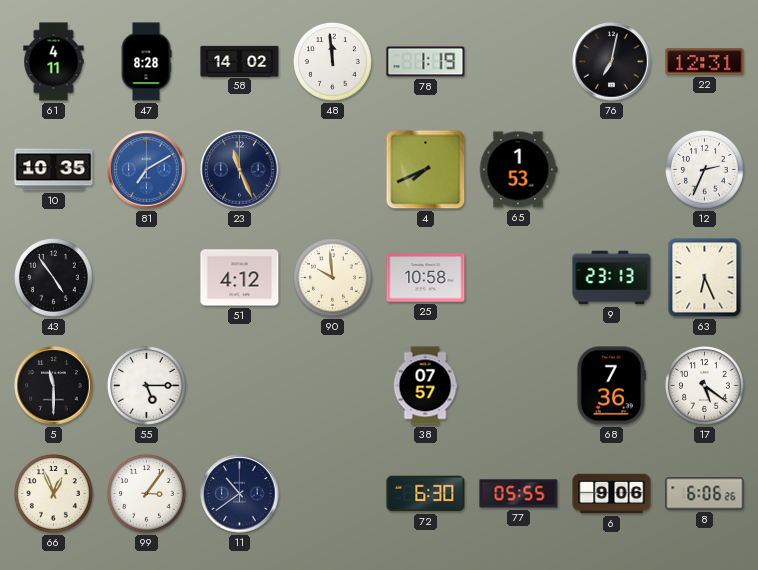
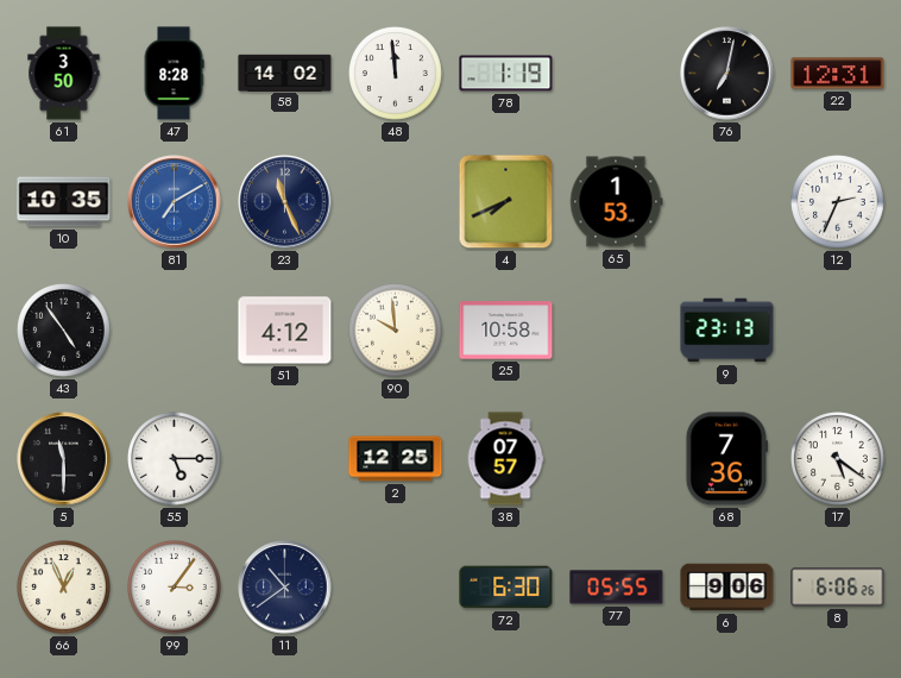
61: 4:11 -> 3:50
63: 6:26 -> none
2: none -> 12:25
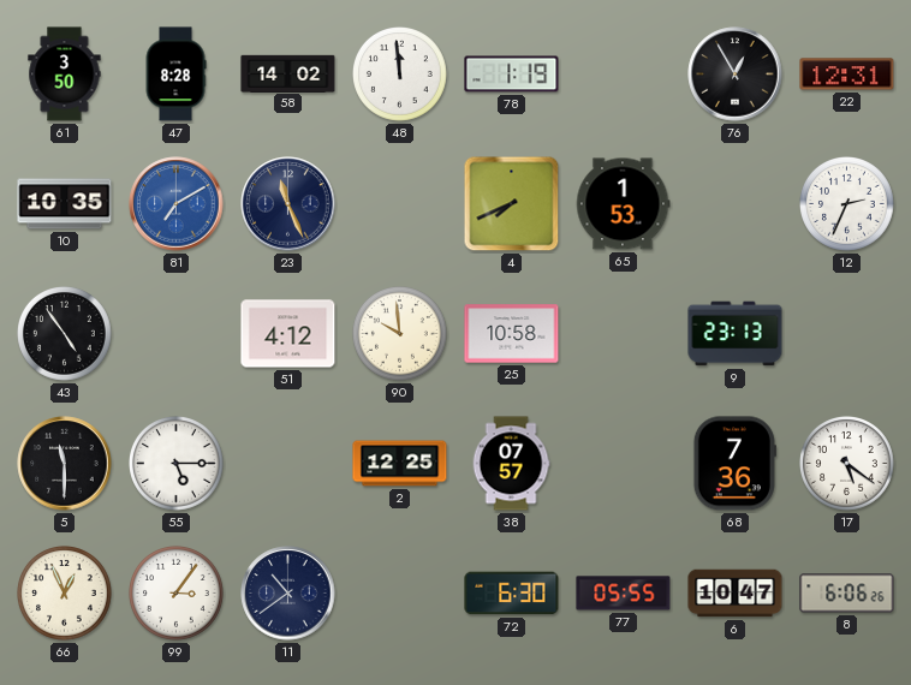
76: 7:02 -> 12:55
6: 9:06 -> 10:47
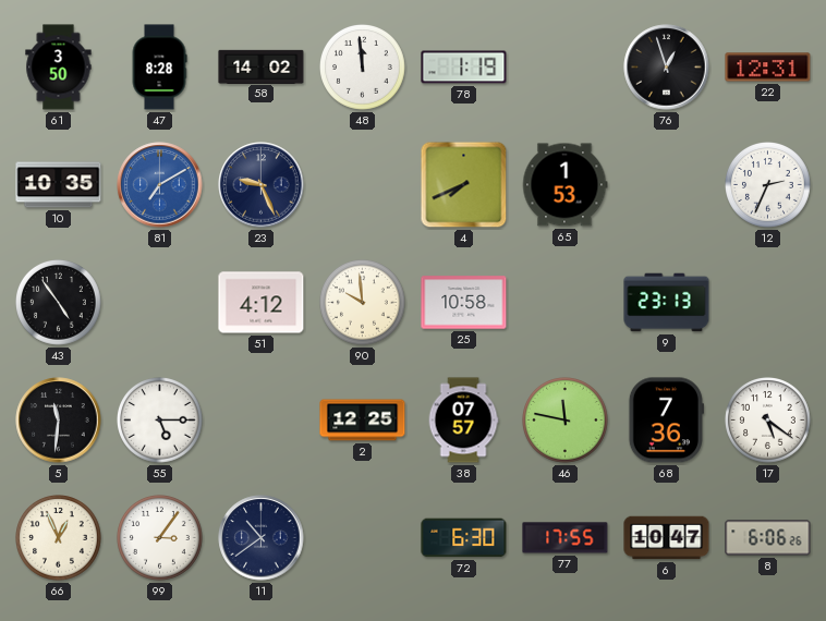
76: 12:55 -> 12:57
23: 11:26 -> 9:26
5: 11:30 -> 11:31
46: none -> 11:47
77: 05:55 -> 17:55
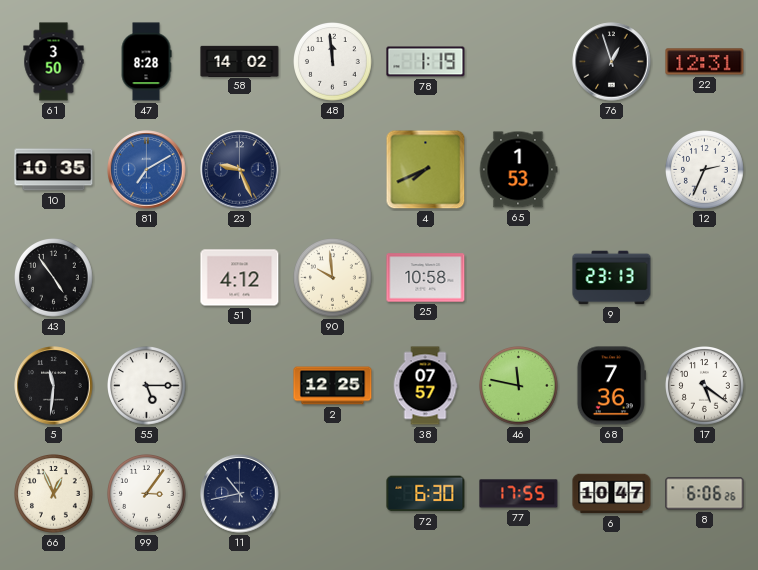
11: 10:39 -> 10:43
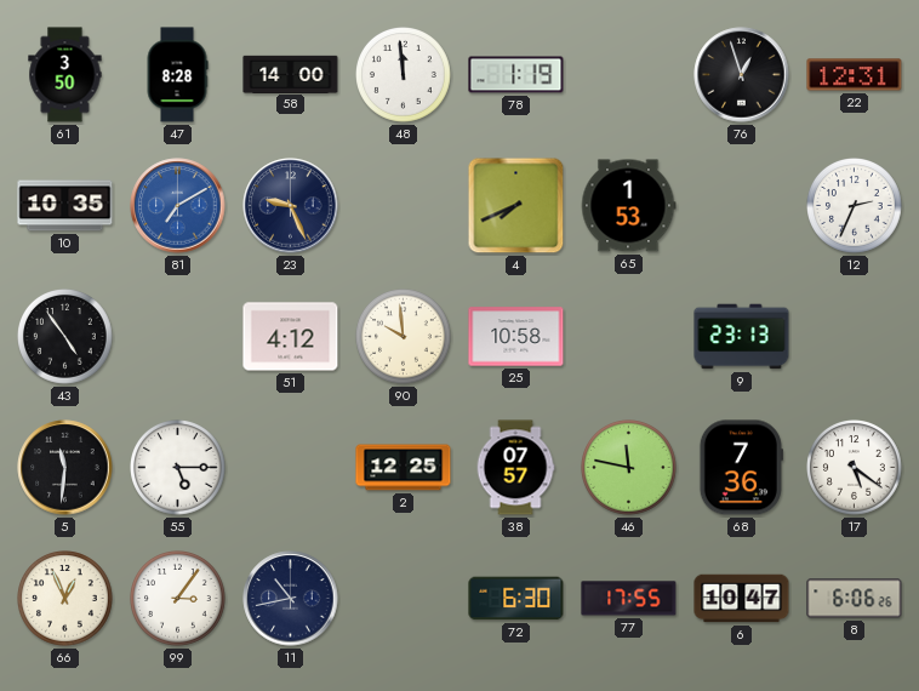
58: 14:02 -> 14:00
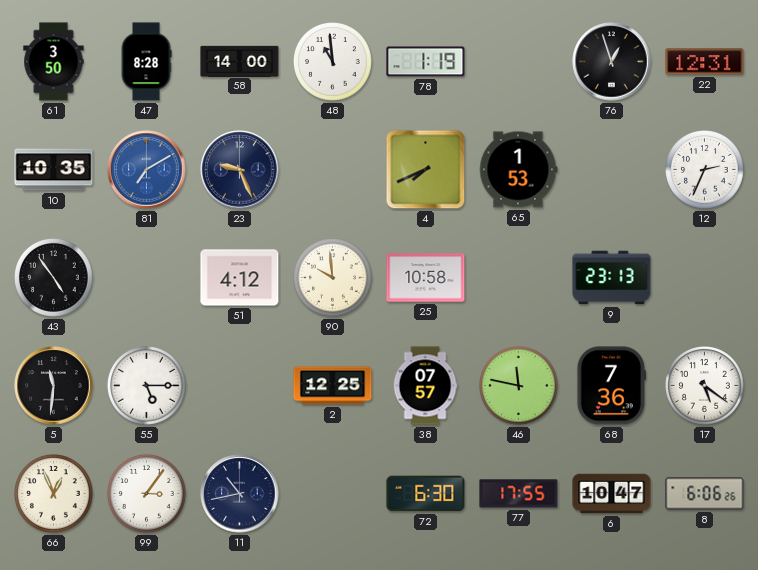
48: 11:59 -> 10:59
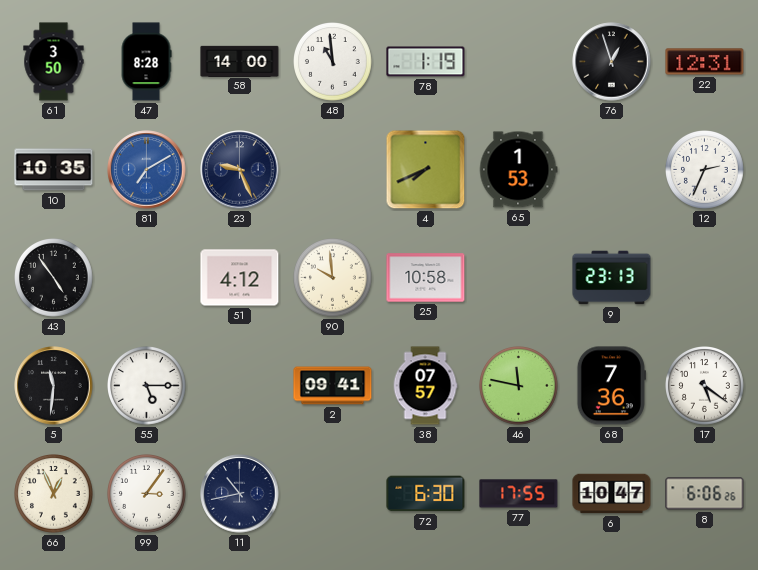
2: 12:25 -> 09:41
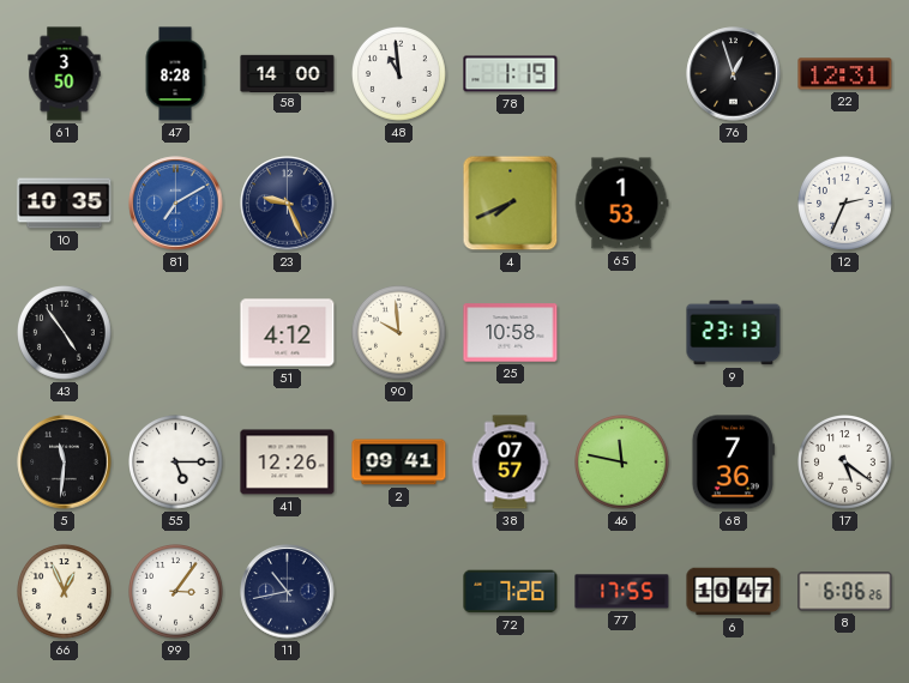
41: none -> 12:26
72: 6:30 -> 7:26
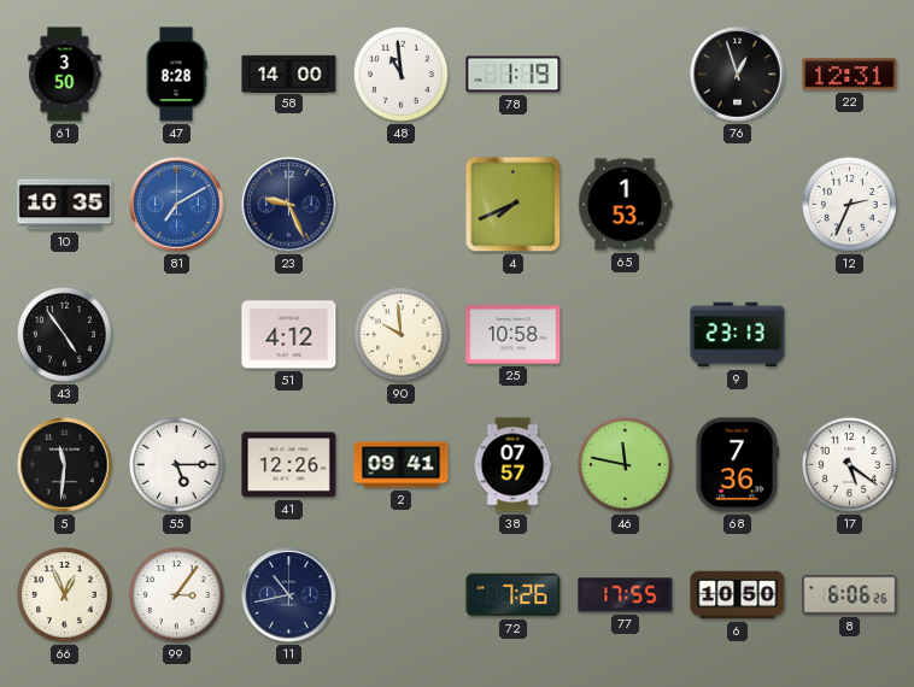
6: 10:47 -> 10:50
